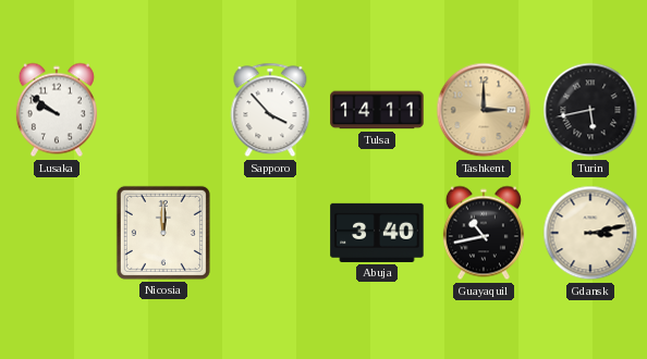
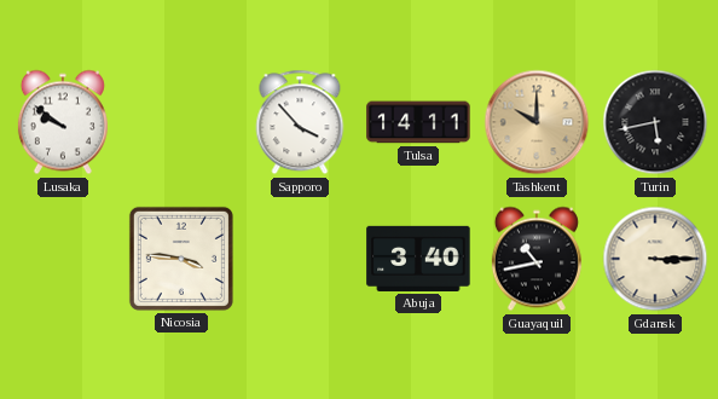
Tashkent: 3:00 -> 10:00
Nicosia: 12:00 -> 3:46
Gdansk: 3:13 -> 3:15
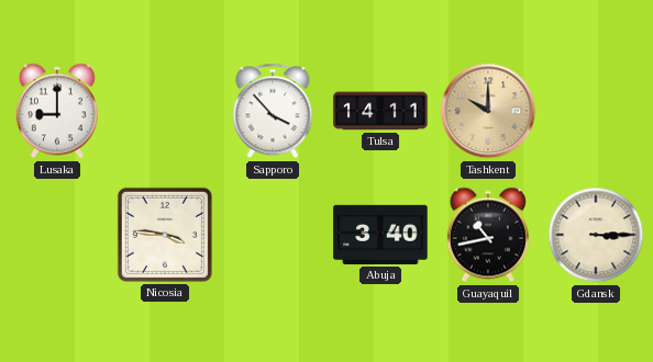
Lusaka: 9:51 -> 9:00
Turin: 5:43 -> none
